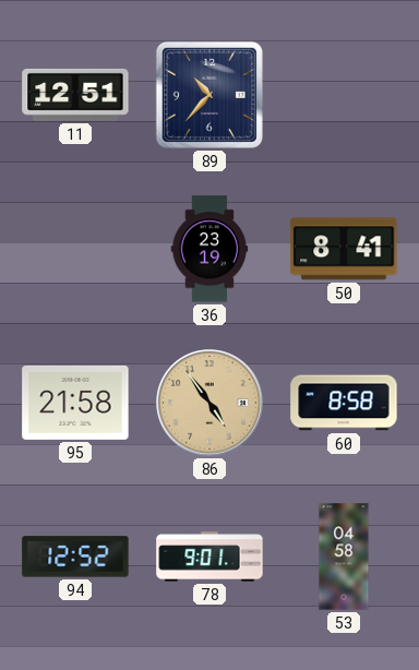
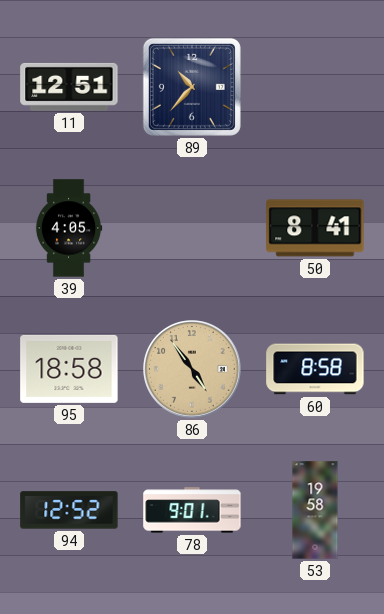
39: none -> 4:05
36: 23:19 -> none
95: 21:58 -> 18:58
53: 04:58 -> 19:58
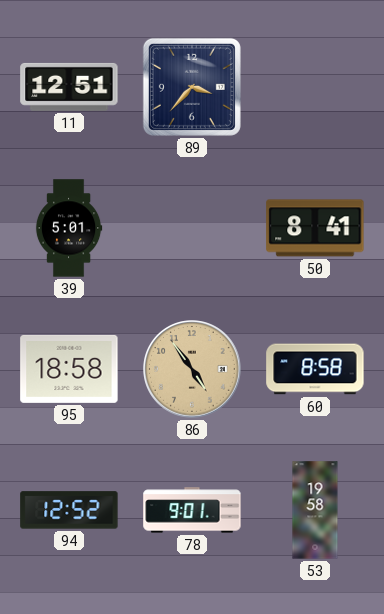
89: 10:37 -> 3:37
39: 4:05 -> 5:01
